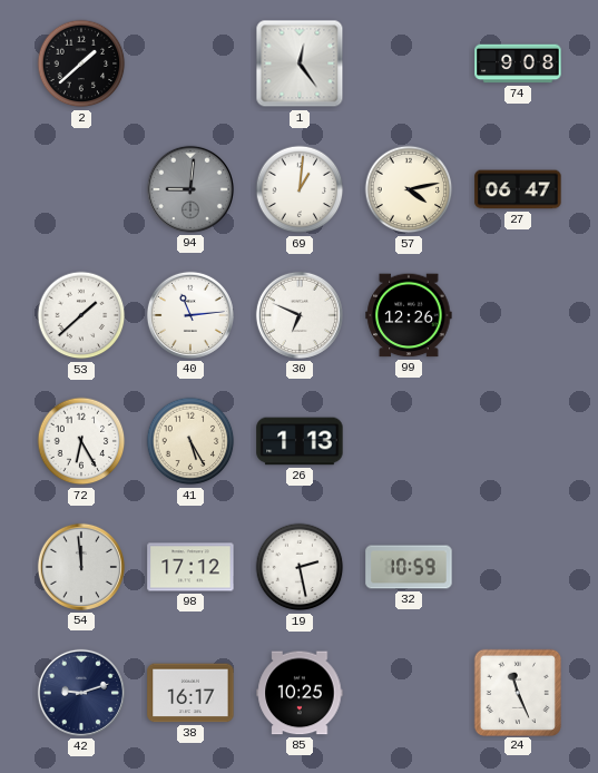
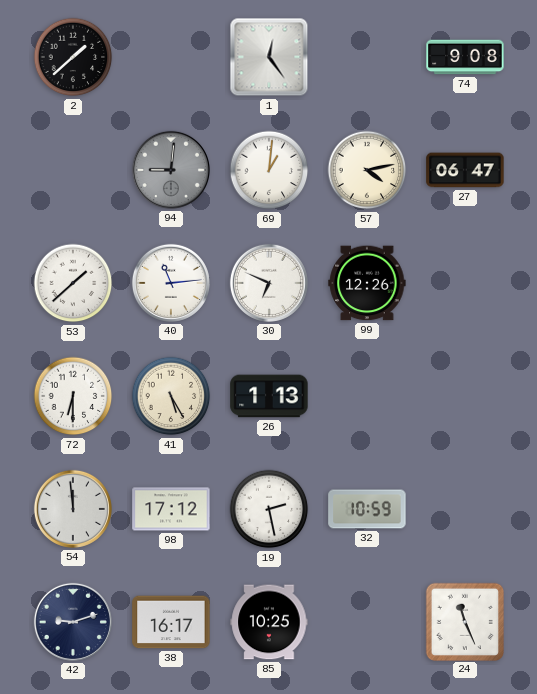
72: 6:25 -> 6:30
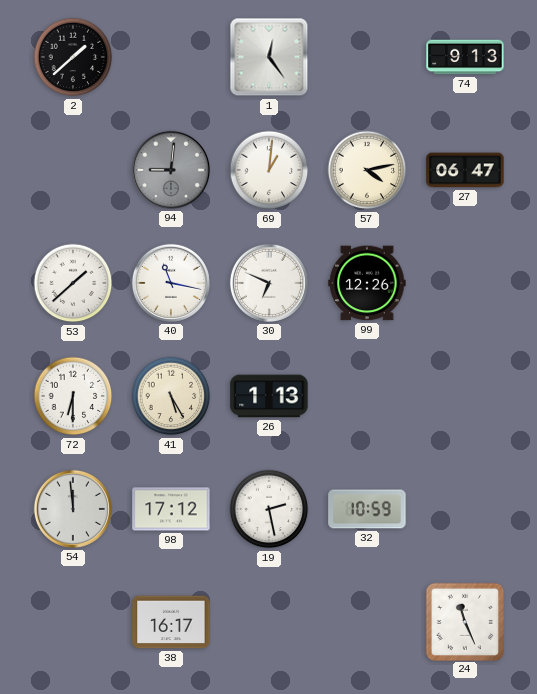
74: 9:08 -> 9:13
40: 11:14 -> 11:17
42: 9:12 -> none
85: 10:25 -> none
